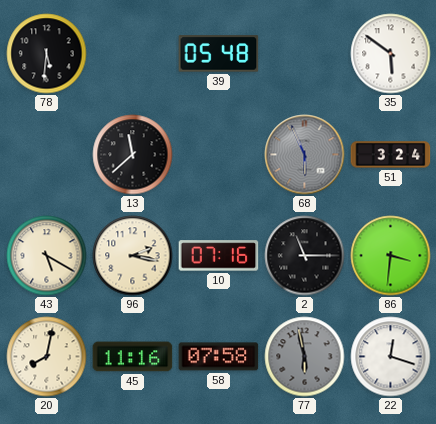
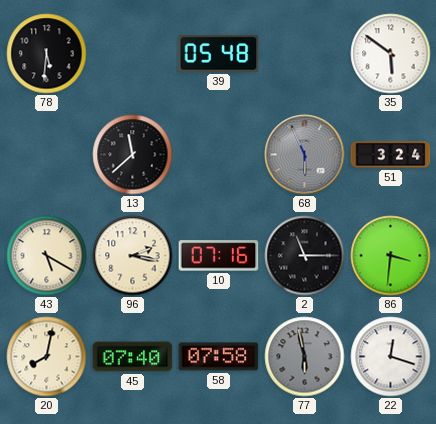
45: 11:16 -> 07:40
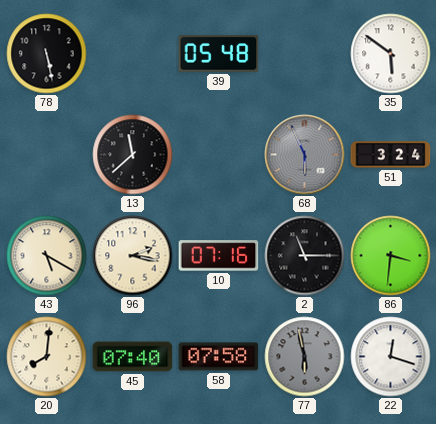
78: 5:31 -> 5:28
20: 8:02 -> 8:01
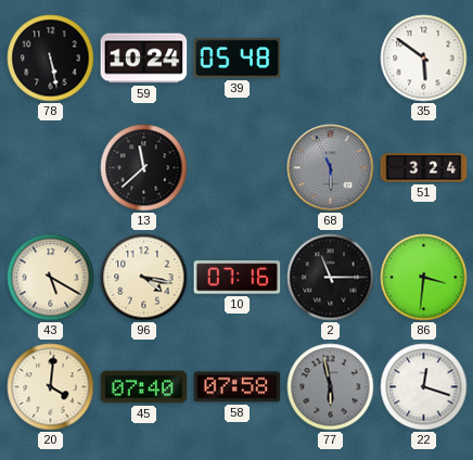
59: none -> 10:24
96: 2:17 -> 4:17
20: 8:01 -> 4:01
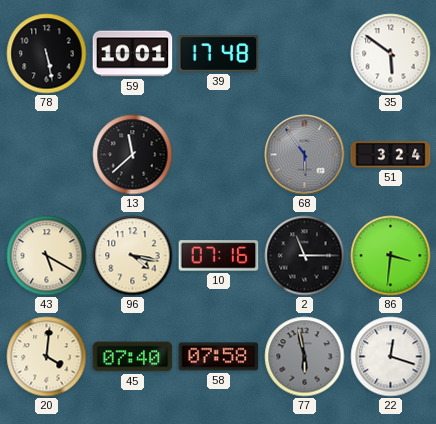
59: 10:24 -> 10:01
39: 05:48 -> 17:48
68: 5:56 -> 5:54
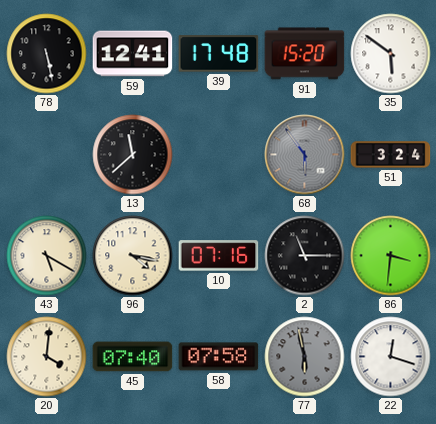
59: 10:01 -> 12:41
91: none -> 15:20
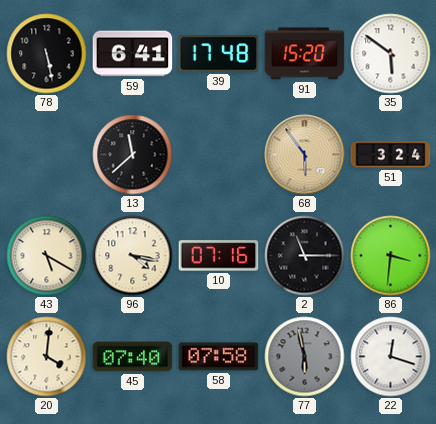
59: 12:41 -> 6:41
68 dial: grey -> champagne
